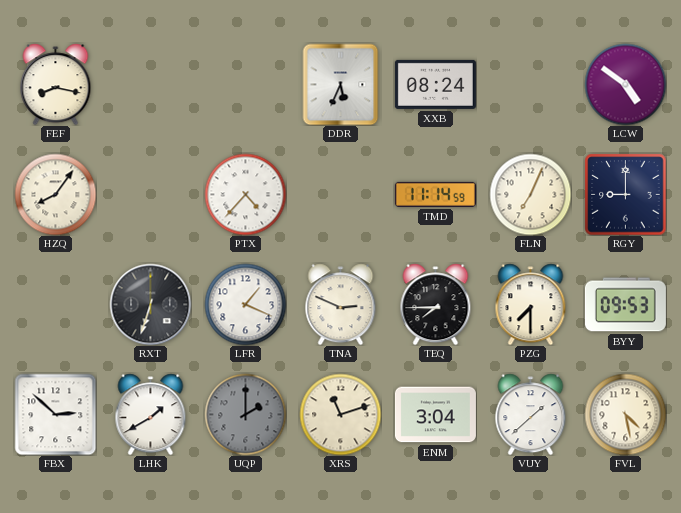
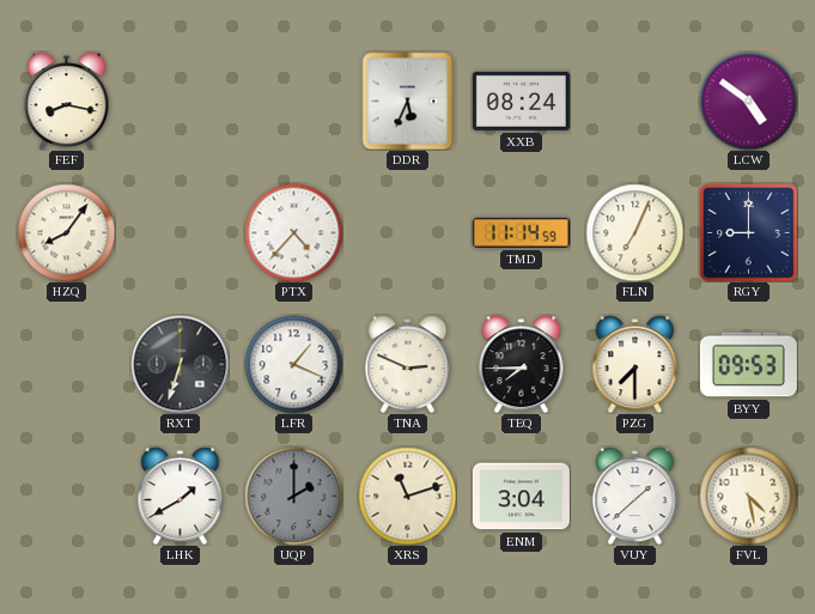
FBX: 2:52 -> none
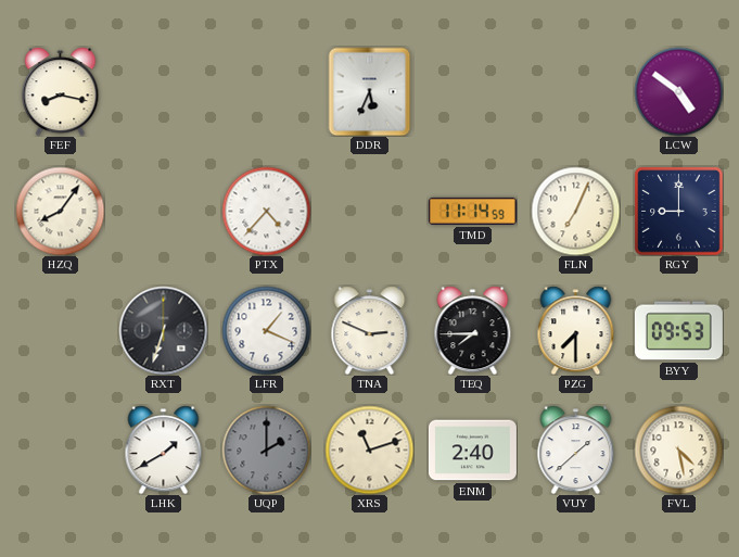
XXB: 08:24 -> none
ENM: 3:04 -> 2:40
